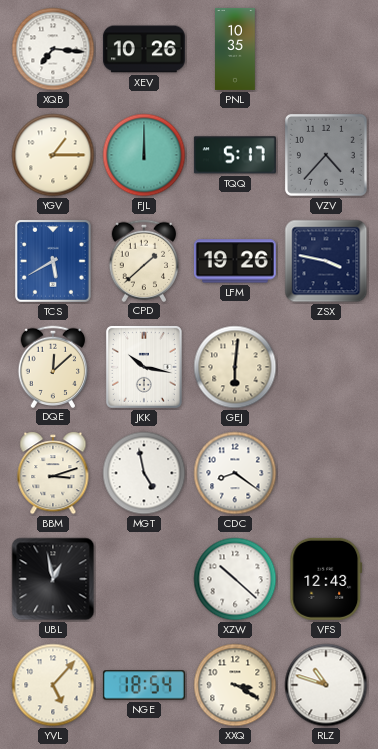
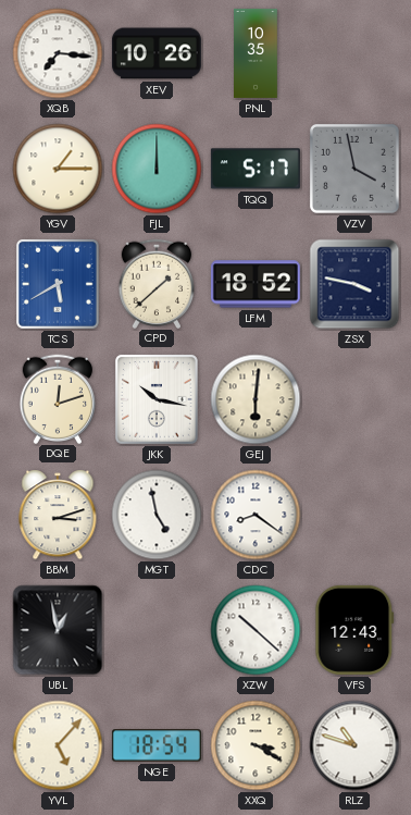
VZV: 4:37 -> 3:58
LFM: 19:26 -> 18:52
DQE: 12:08 -> 12:12
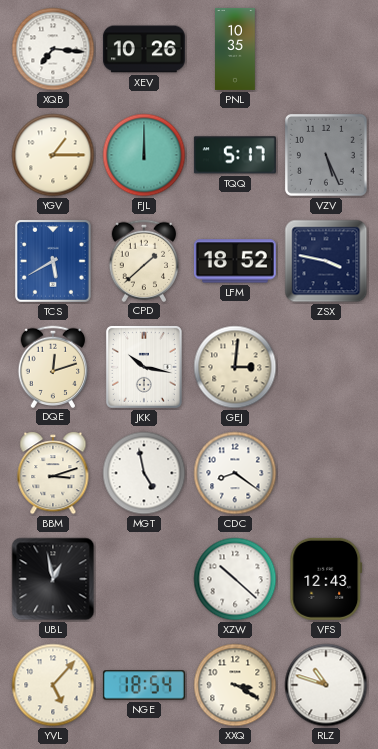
VZV: 3:58 -> 5:26
GEJ: 6:01 -> 3:01
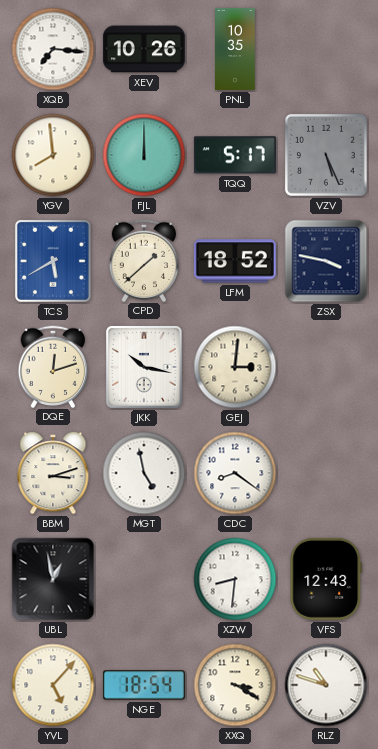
YGV: 1:15 -> 7:59
XZW: 10:22 -> 8:31
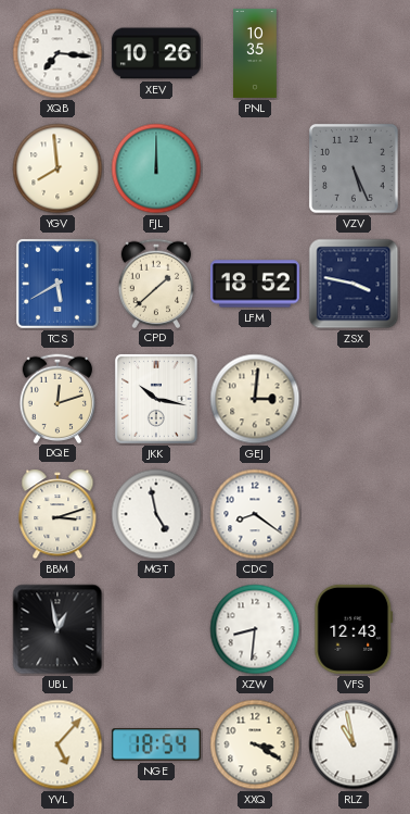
TQQ: 5:17 -> none
RLZ: 10:48 -> 10:58
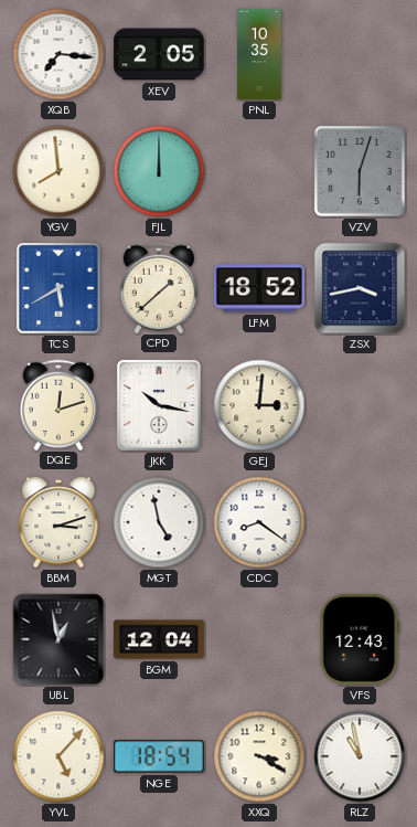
XEV: 10:26 -> 2:05
VZV: 5:26 -> 6:03
ZSX: 3:47 -> 3:43
BGM: none -> 12:04
XZW: 8:31 -> none
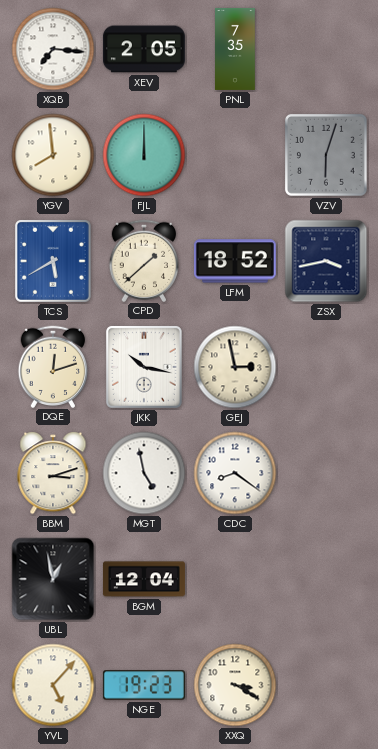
PNL: 10:35 -> 7:35
GEJ: 3:01 -> 2:58
VFS: 12:43 -> none
NGE: 18:54 -> 19:23
RLZ: 10:58 -> none
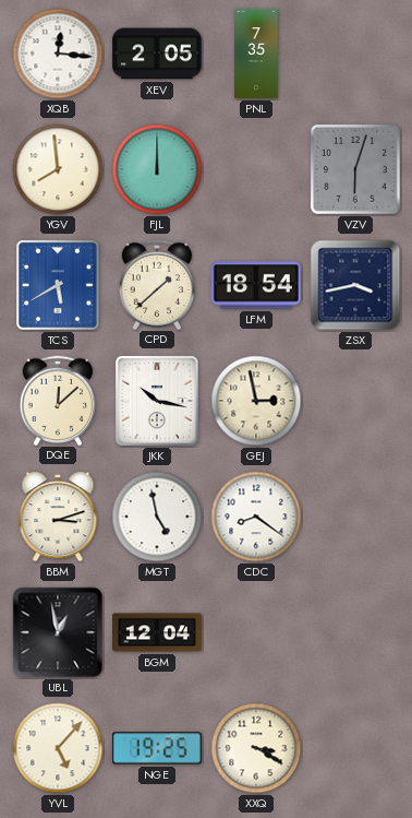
XQB: 7:16 -> 12:16
LFM: 18:52 -> 18:54
DQE: 12:12 -> 12:08
NGE: 19:23 -> 19:25
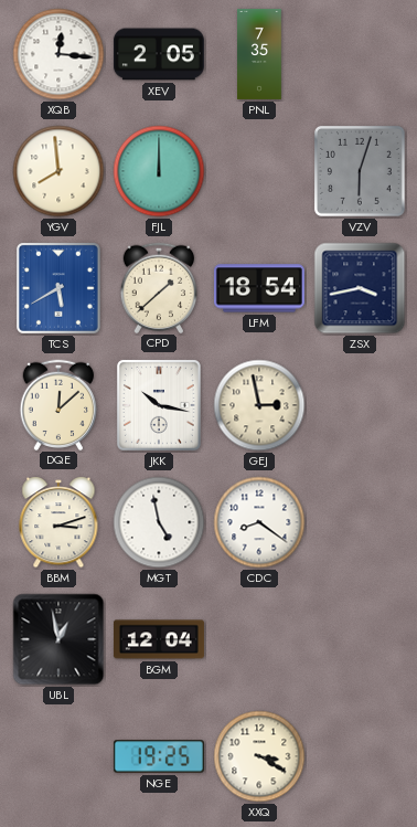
YVL: 5:07 -> none
